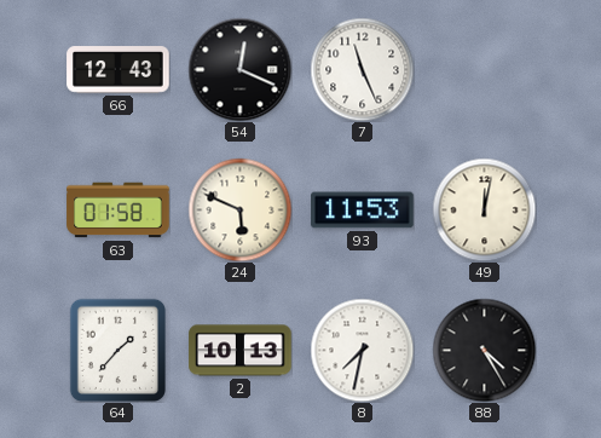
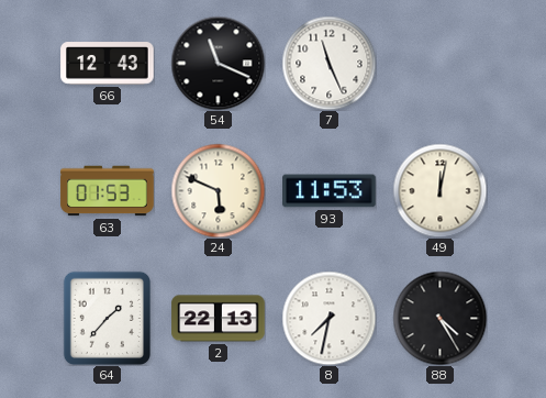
54: 12:19 -> 11:19
63: 01:58 -> 01:53
2: 10:13 -> 22:13
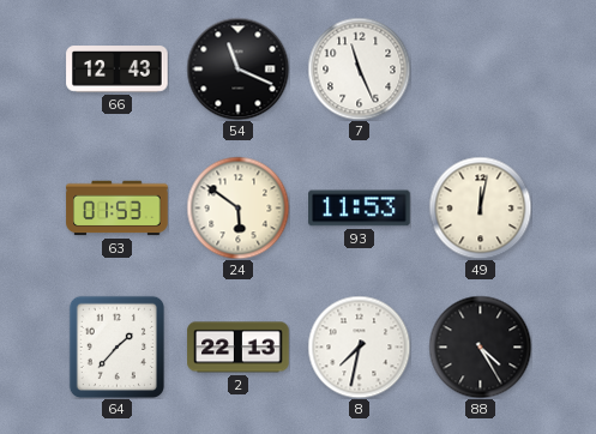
24: 5:49 -> 5:51
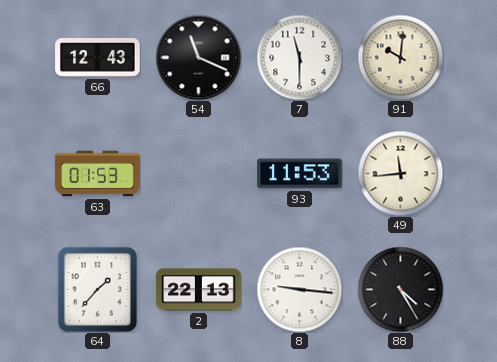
7: 11:26 -> 11:30
91: none -> 10:01
24: 5:51 -> none
49: 12:02 -> 11:44
8: 7:32 -> 9:16
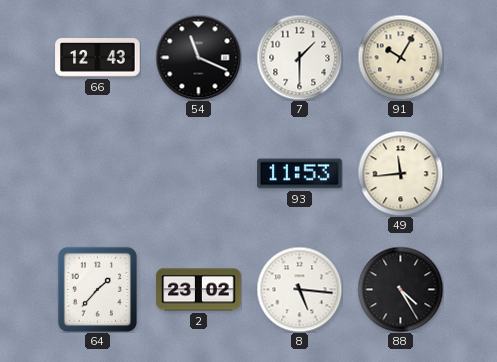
7: 11:30 -> 1:30
91: 10:01 -> 10:05
63: 01:53 -> none
2: 22:13 -> 23:02
8: 9:16 -> 5:16
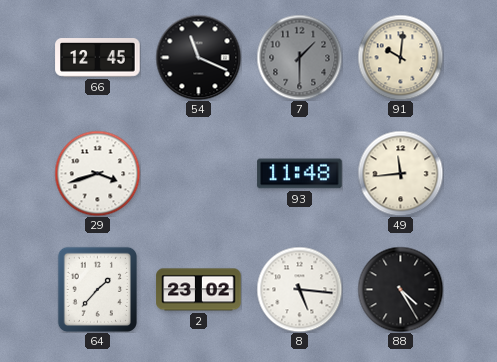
66: 12:43 -> 12:45
7 dial: white -> grey
91: 10:05 -> 10:01
29: none -> 3:42
93: 11:53 -> 11:48
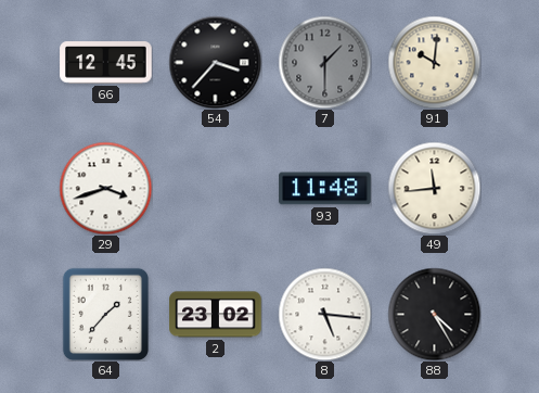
54: 11:19 -> 3:37
